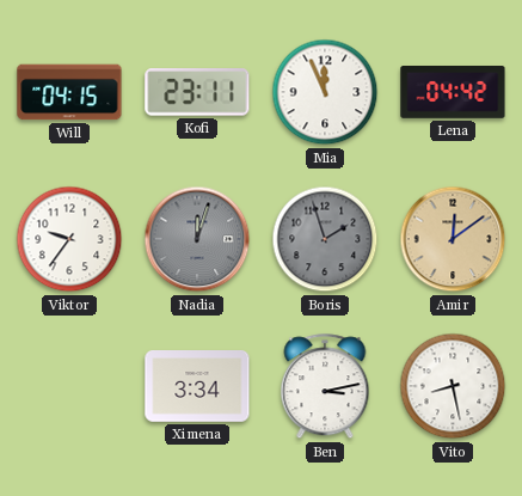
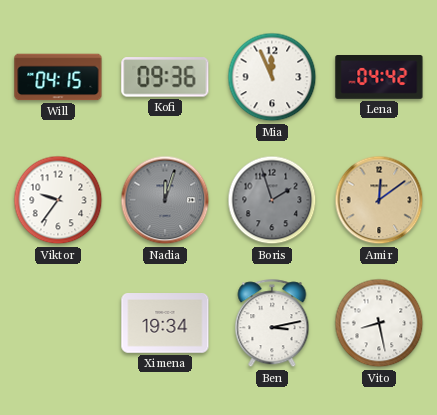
Kofi: 23:11 -> 09:36
Ximena: 3:34 -> 19:34
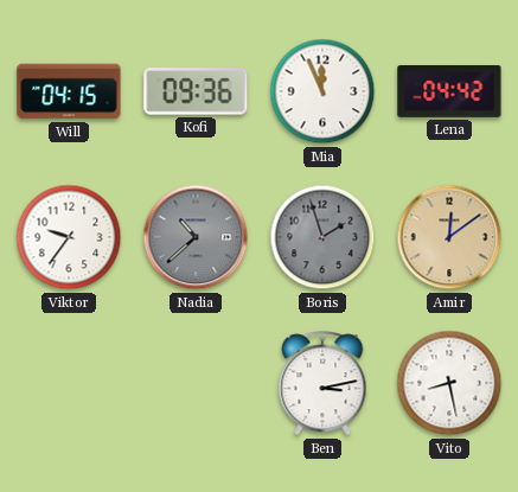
Nadia: 12:03 -> 10:38
Ximena: 19:34 -> none
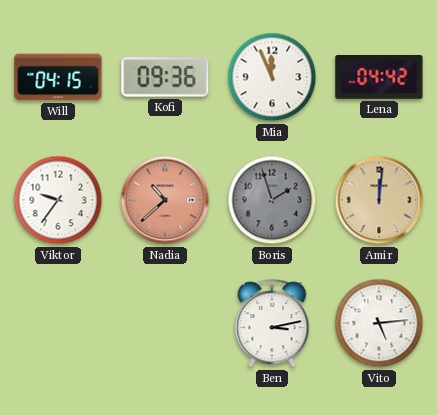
Nadia dial: grey -> salmon
Amir: 12:09 -> 12:01
Vito: 8:28 -> 5:14
